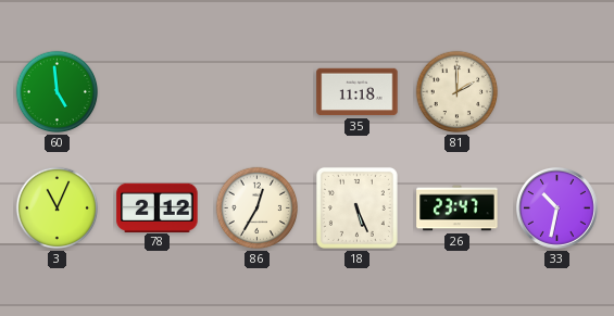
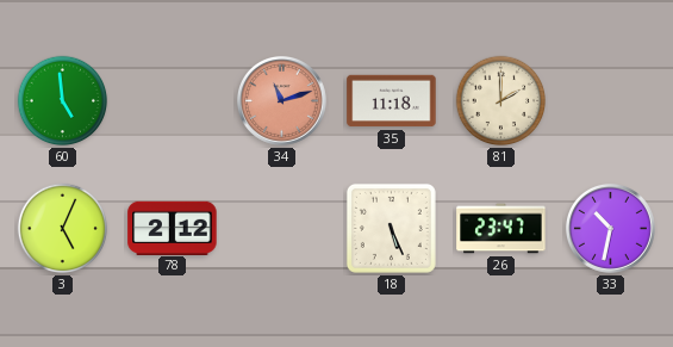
34: none -> 11:12
3: 11:04 -> 5:04
86: 12:35 -> none
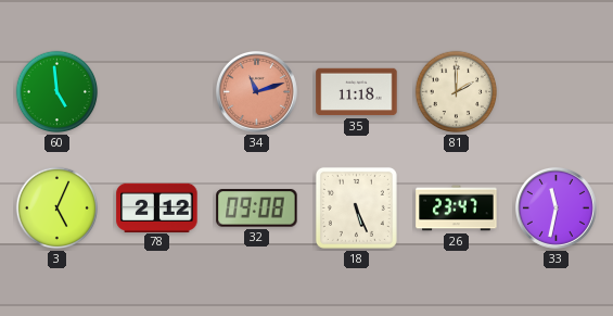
32: none -> 09:08
33: 10:32 -> 11:32
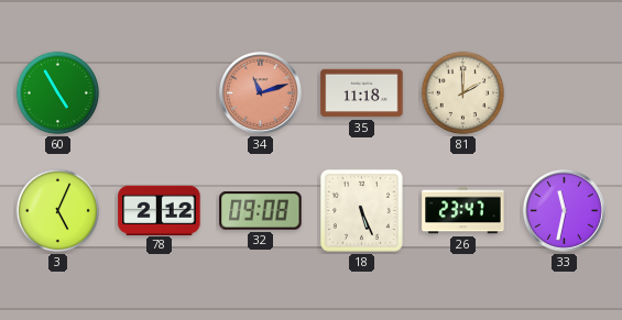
60: 4:59 -> 4:55
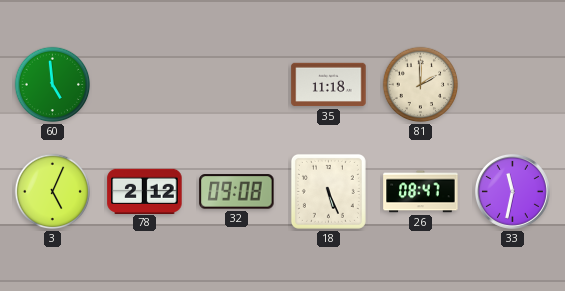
60: 4:55 -> 4:59
34: 11:12 -> none
26: 23:47 -> 08:47
